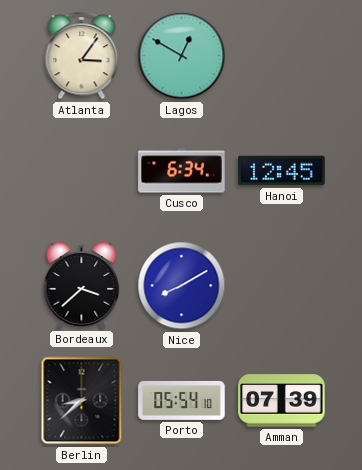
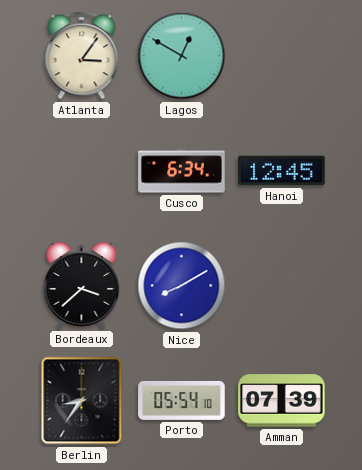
Berlin: 8:38 -> 8:36
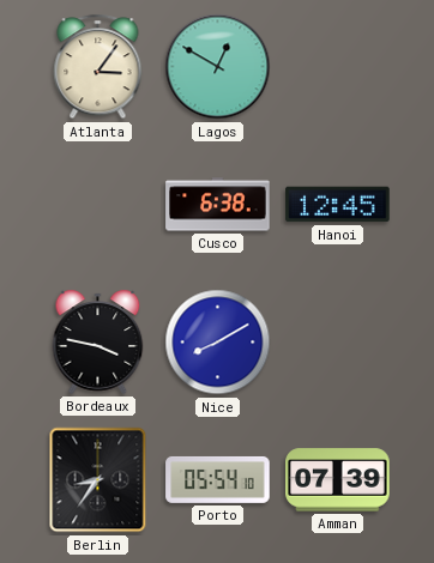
Cusco: 6:34 -> 6:38
Bordeaux: 3:38 -> 3:47
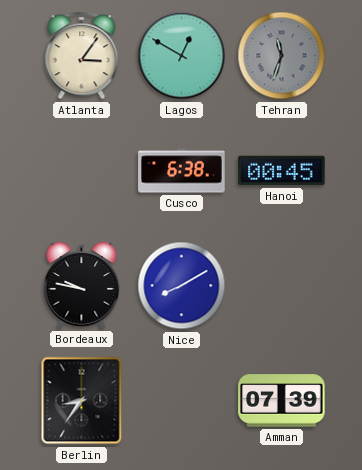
Tehran: none -> 11:33
Hanoi: 12:45 -> 00:45
Bordeaux: 3:47 -> 9:47
Porto: 05:54 -> none
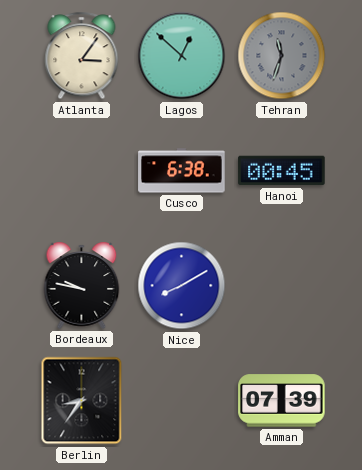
Lagos: 12:50 -> 12:52
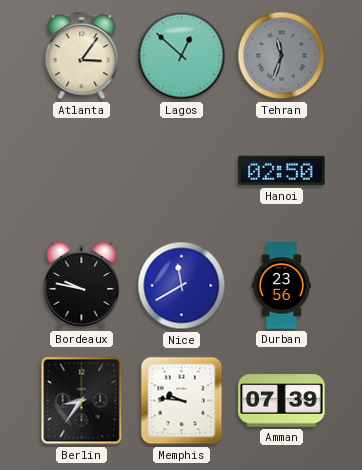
Cusco: 6:38 -> none
Hanoi: 00:45 -> 02:50
Nice: 8:10 -> 11:40
Durban: none -> 23:56
Memphis: none -> 9:46
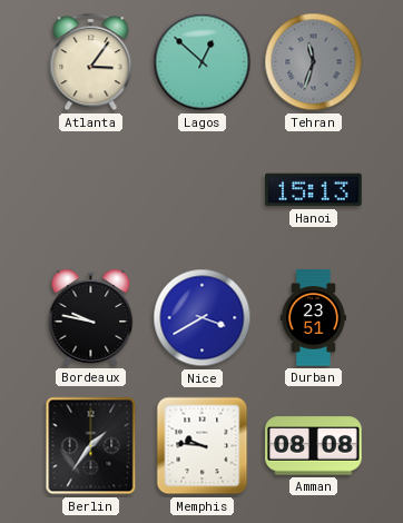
Hanoi: 02:50 -> 15:13
Nice: 11:40 -> 3:40
Durban: 23:56 -> 23:51
Berlin: 8:36 -> 1:36
Amman: 07:39 -> 08:08
